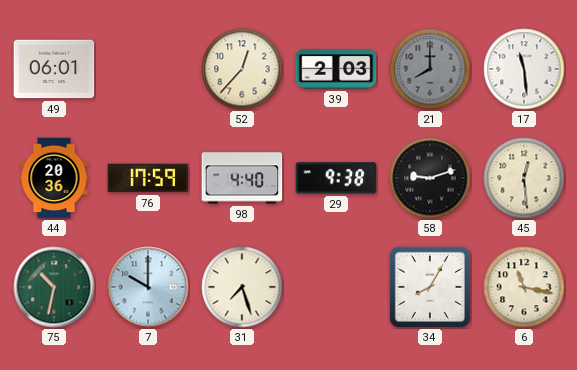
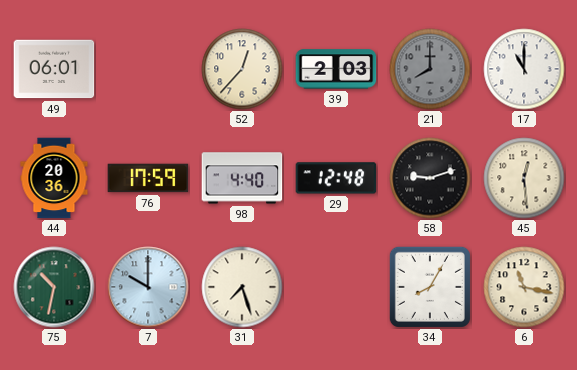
17: 11:29 -> 11:00
29: 9:38 -> 12:48
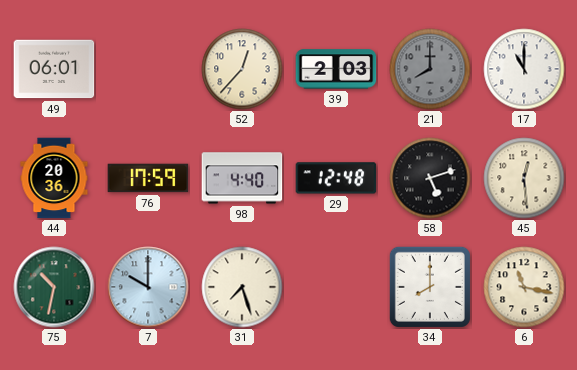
58: 9:12 -> 5:12
34: 8:05 -> 8:00
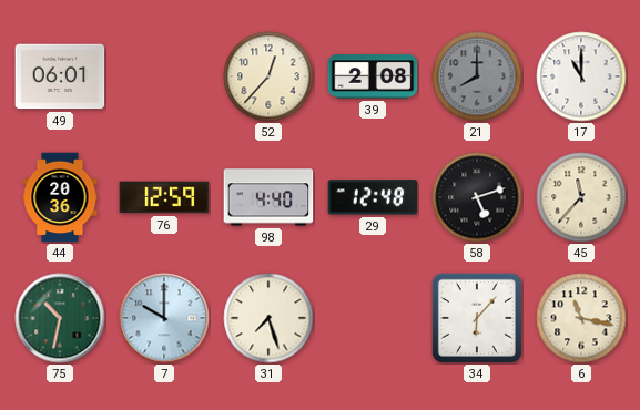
39: 2:03 -> 2:08
76: 17:59 -> 12:59
45: 12:29 -> 11:37
34: 8:00 -> 6:07
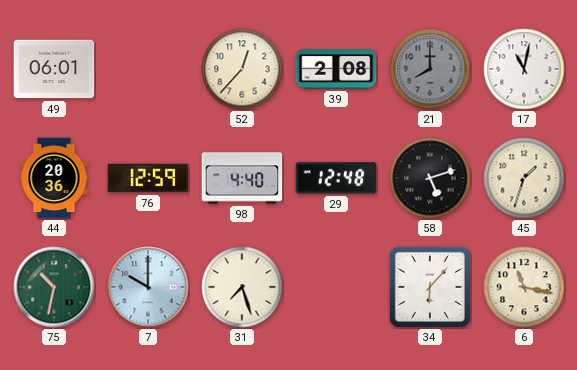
17: 11:00 -> 11:02
45: 11:37 -> 1:33
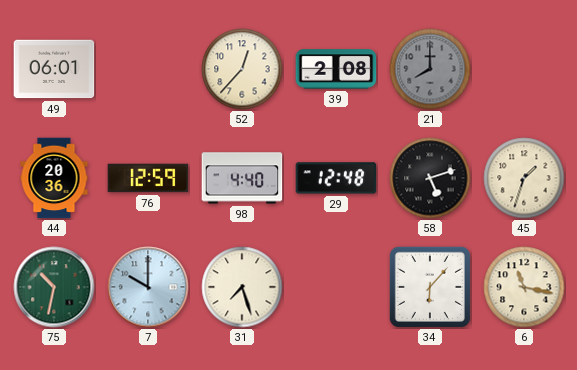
17: 11:02 -> none
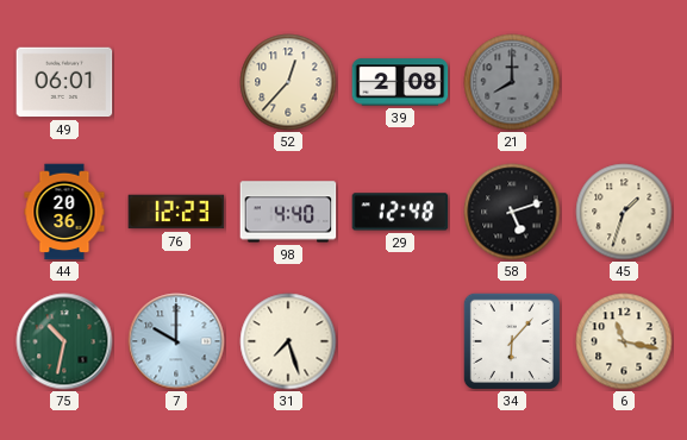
76: 12:59 -> 12:23
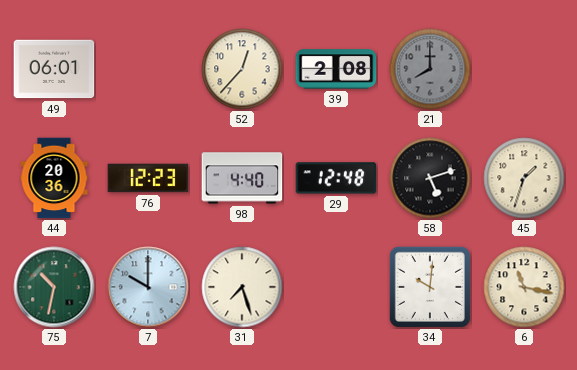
34: 6:07 -> 10:01
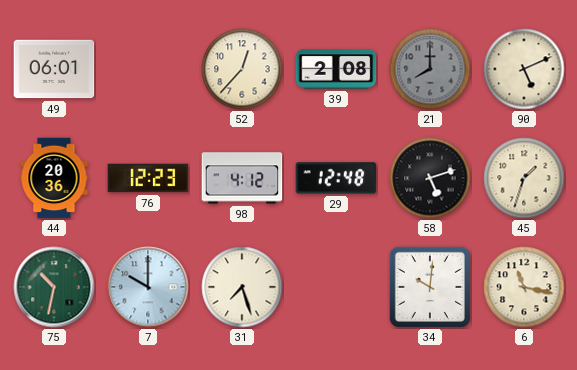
90: none -> 5:11
98: 4:40 -> 4:12
